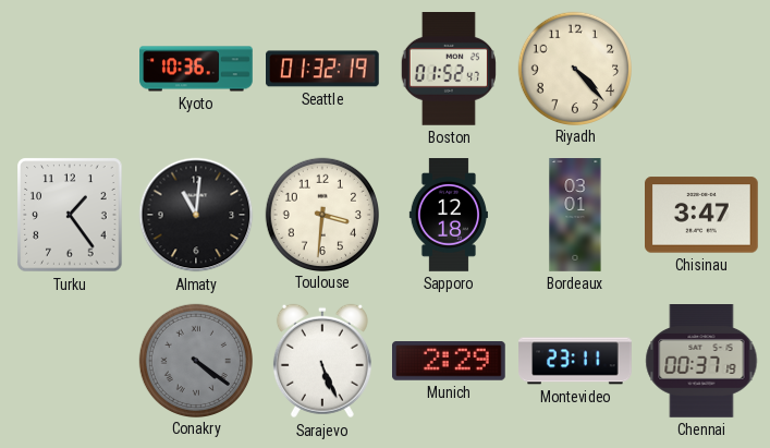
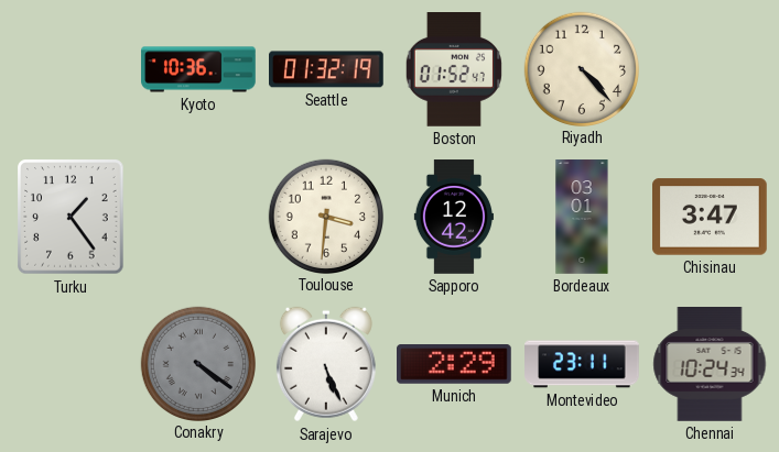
Almaty: 11:01 -> none
Sapporo: 12:18 -> 12:42
Chennai: 00:37 -> 10:24
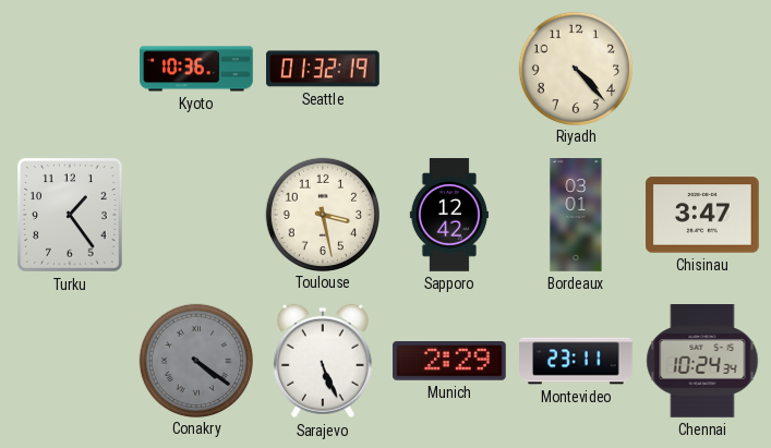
Boston: 01:52 -> none
Toulouse: 3:31 -> 3:28
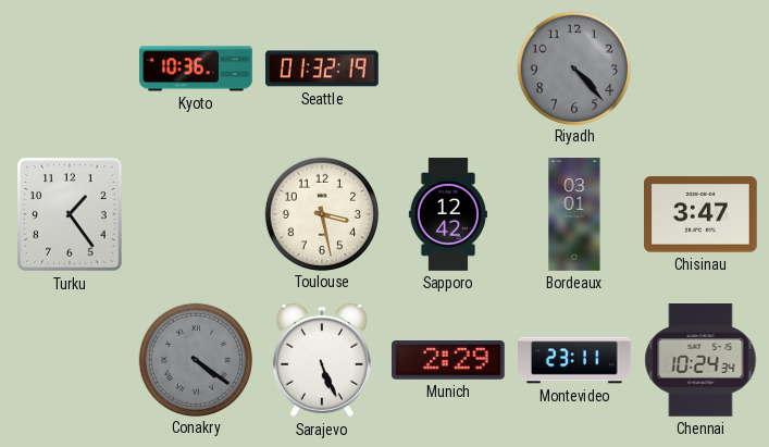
Riyadh dial: cream -> grey
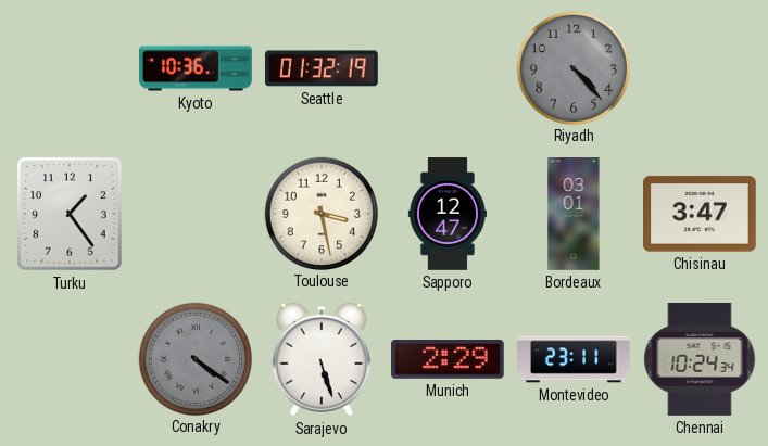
Sapporo: 12:42 -> 12:47
Sarajevo: 5:26 -> 5:27
